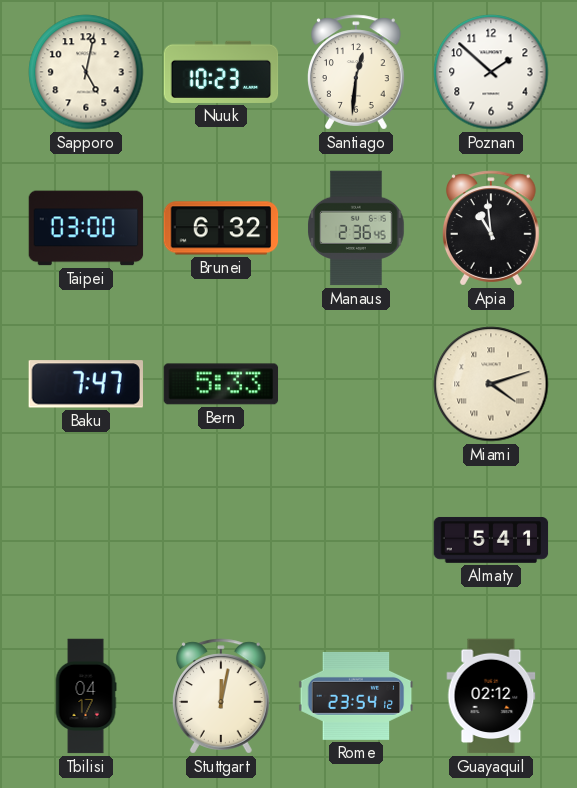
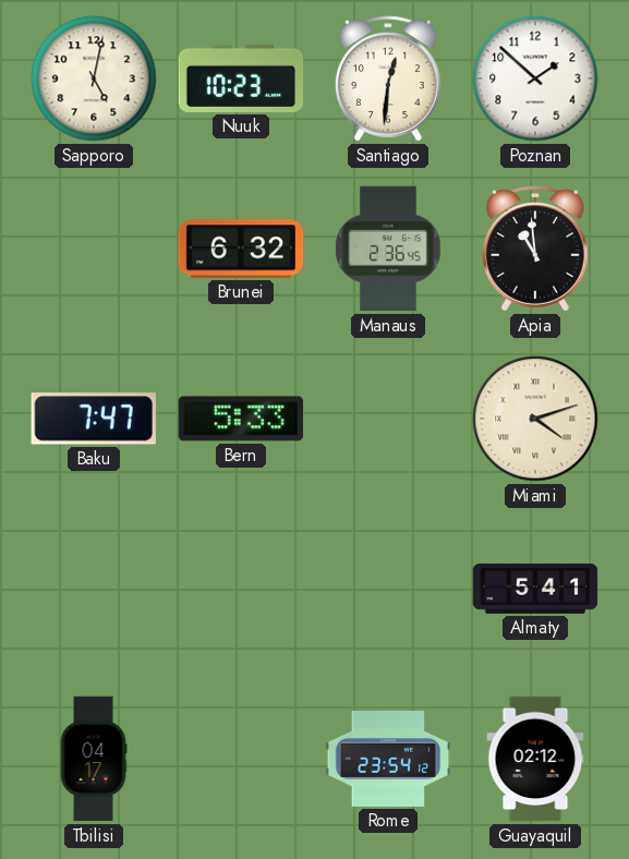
Taipei: 03:00 -> none
Stuttgart: 12:02 -> none
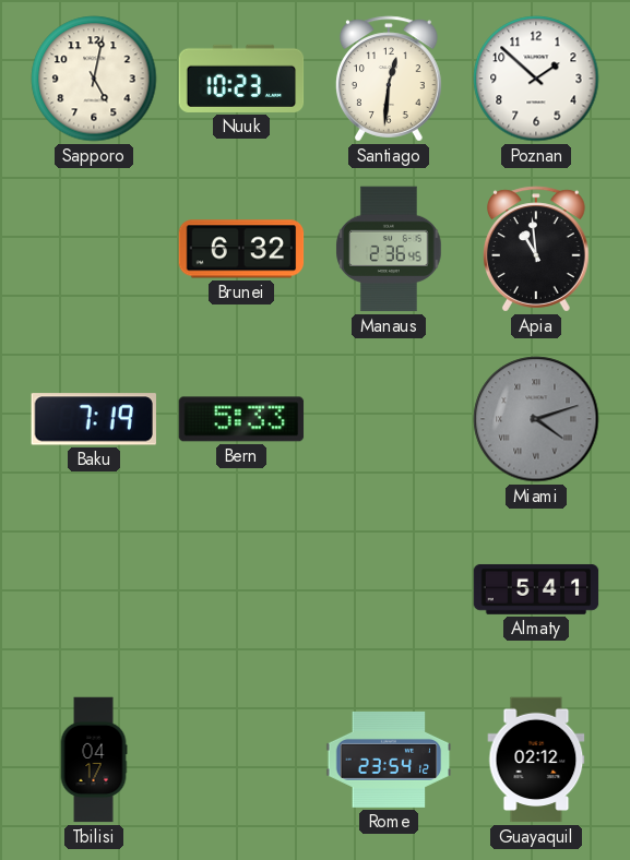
Baku: 7:47 -> 7:19
Miami dial: cream -> grey
